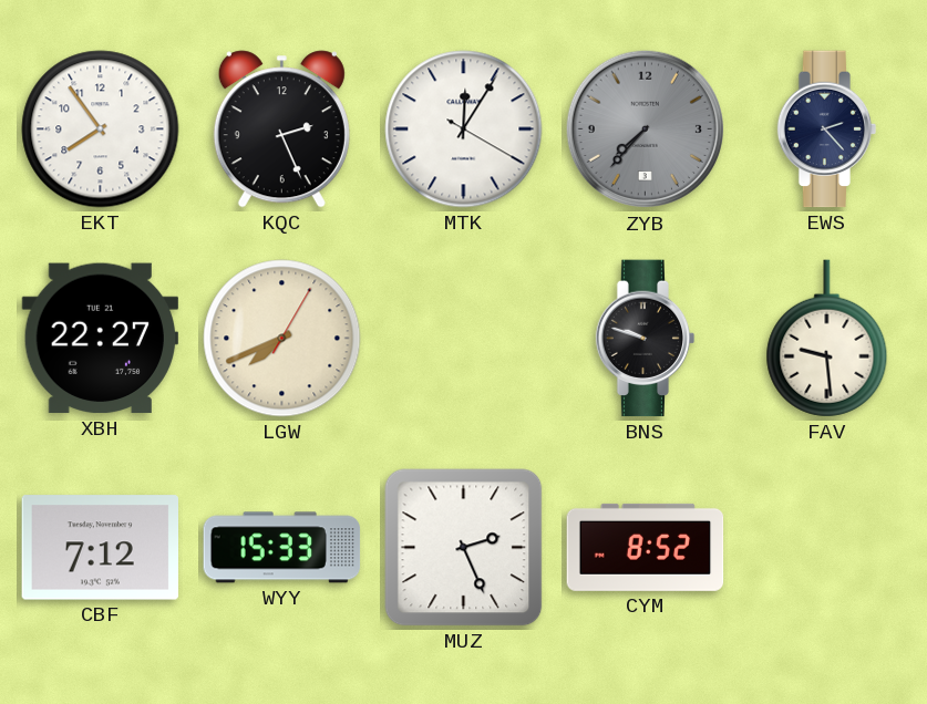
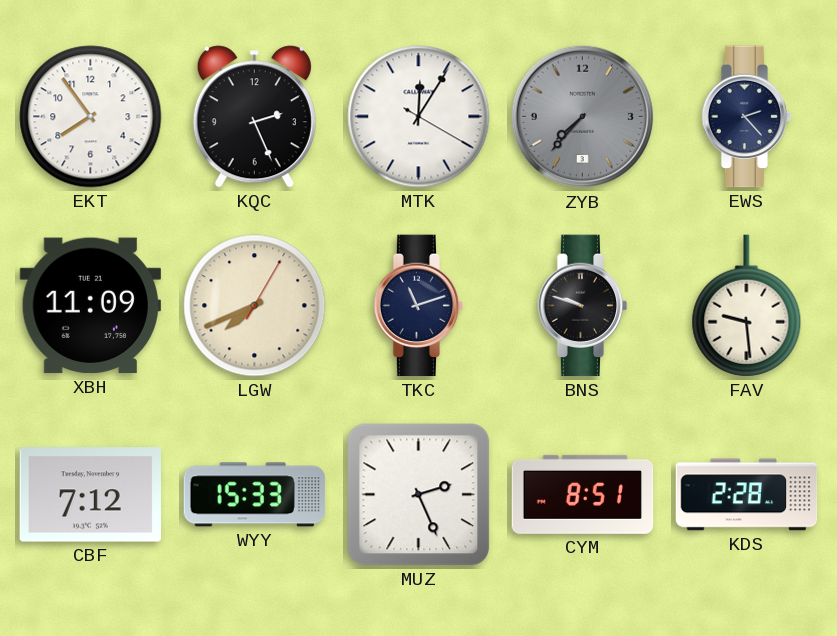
XBH: 22:27 -> 11:09
TKC: none -> 11:12
CYM: 8:52 -> 8:51
KDS: none -> 2:28
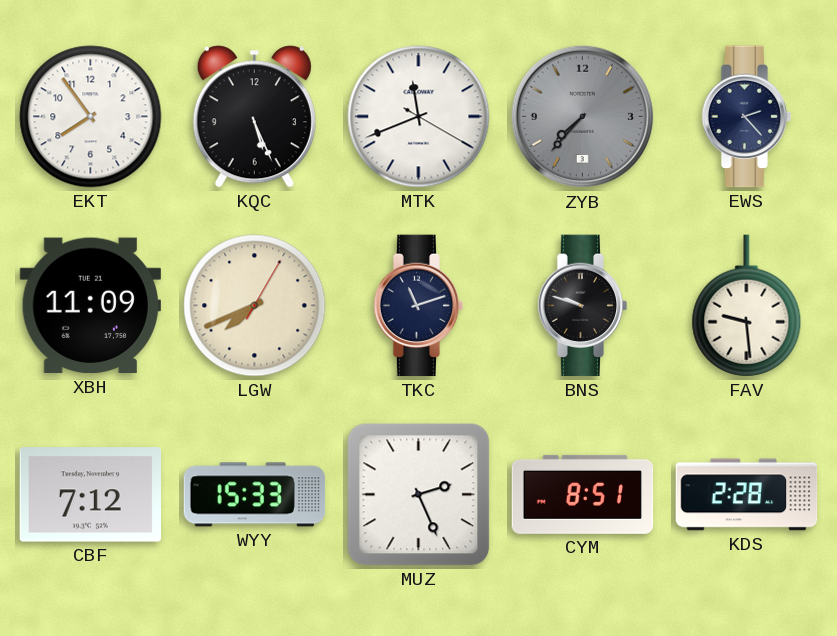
KQC: 2:26 -> 5:26
MTK: 12:05 -> 11:41
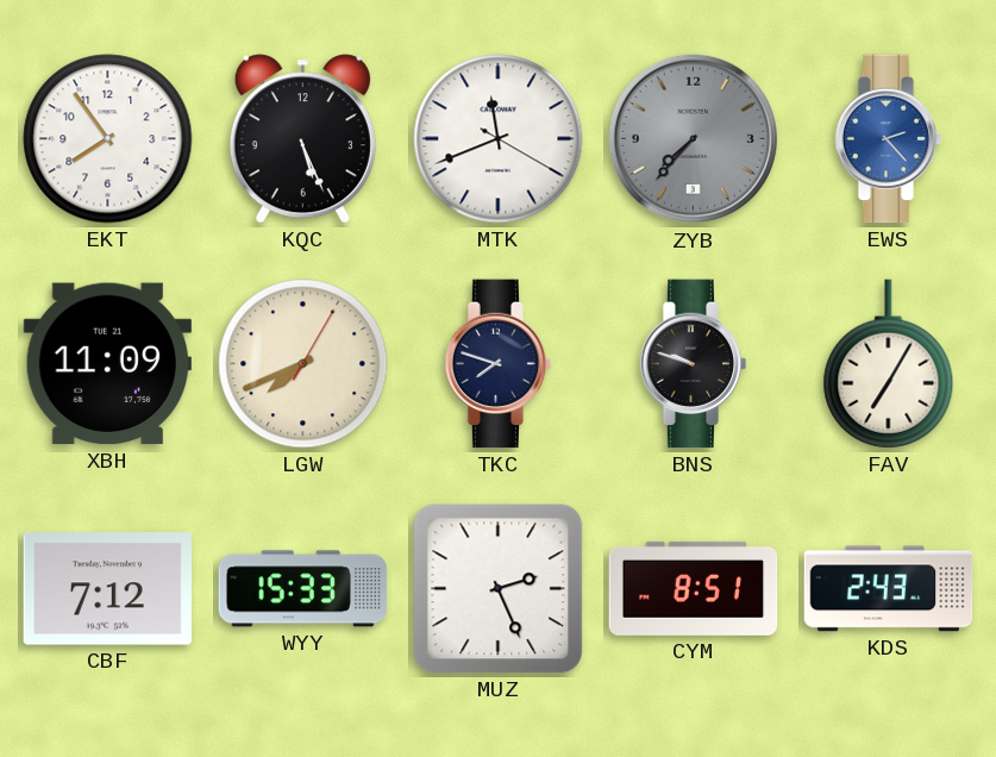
EWS dial: navy -> blue
TKC: 11:12 -> 7:48
FAV: 9:29 -> 7:05
KDS: 2:28 -> 2:43
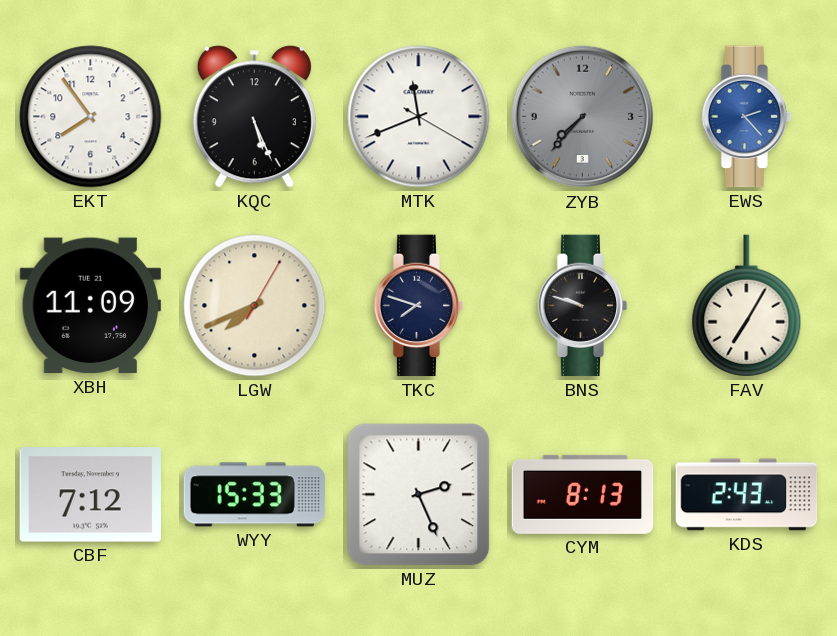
CYM: 8:51 -> 8:13
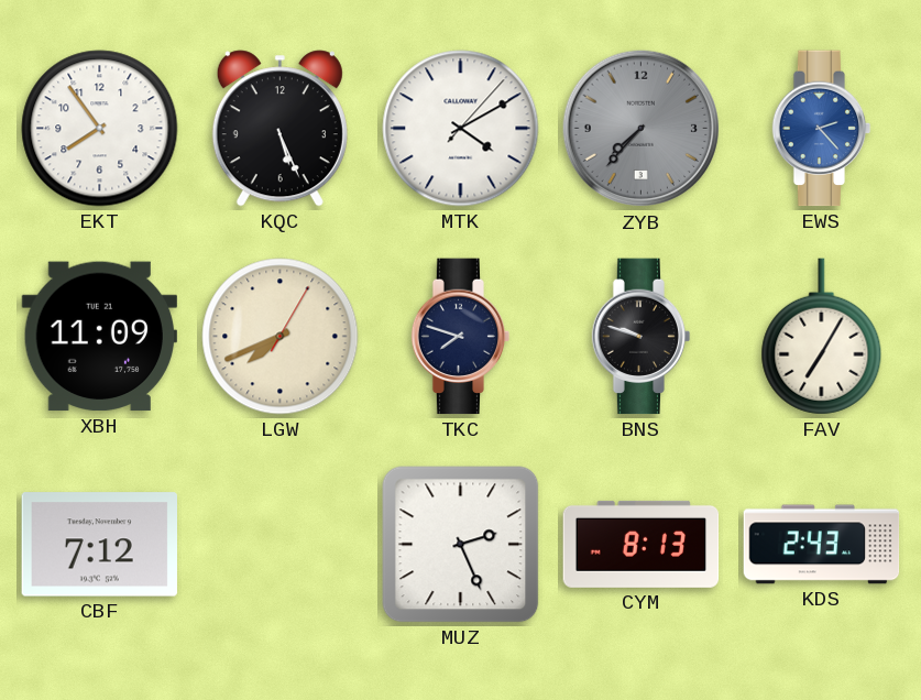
MTK: 11:41 -> 4:10
WYY: 15:33 -> none
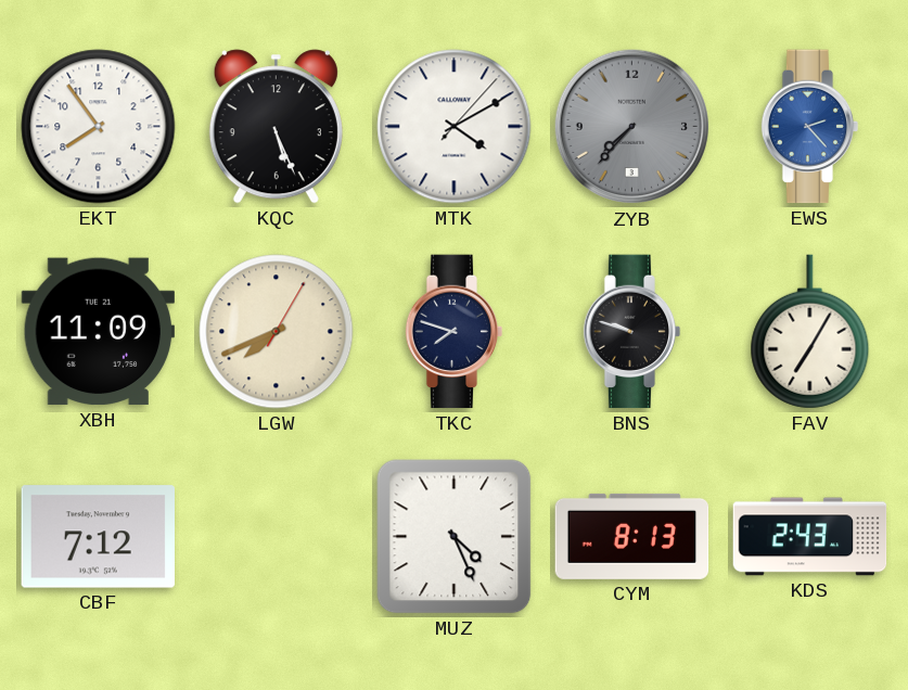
MUZ: 2:26 -> 4:26
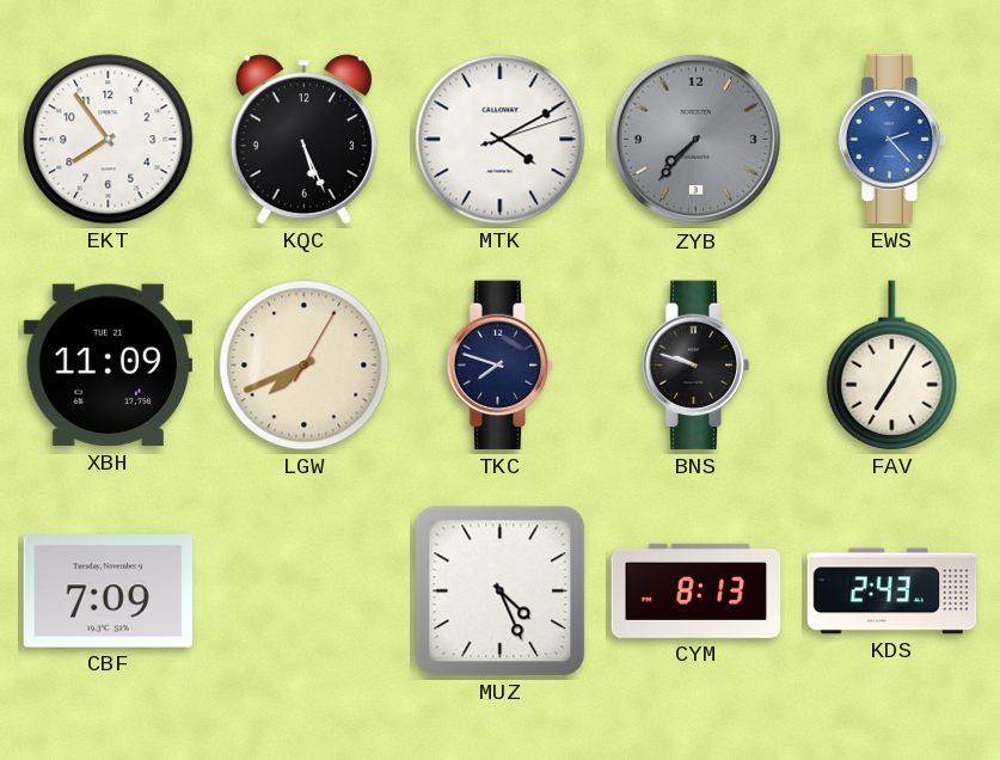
MTK: 4:10:07 -> 4:10:12
CBF: 7:12 -> 7:09
